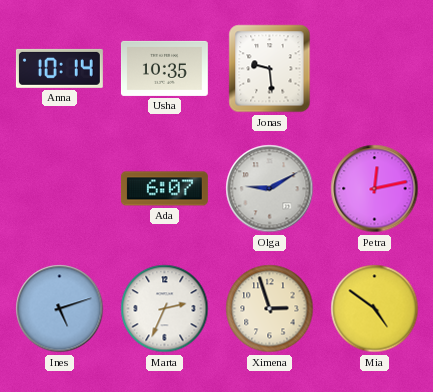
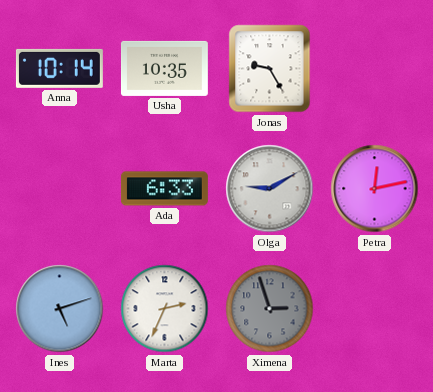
Jonas: 9:29 -> 9:25
Ada: 6:07 -> 6:33
Ximena dial: cream -> grey
Mia: 4:51 -> none
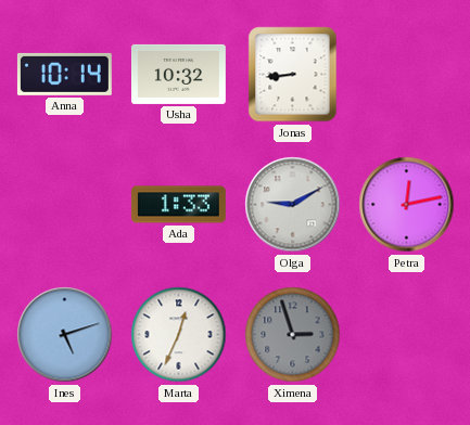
Usha: 10:35 -> 10:32
Jonas: 9:25 -> 8:44
Ada: 6:33 -> 1:33
Marta: 2:34 -> 12:34
